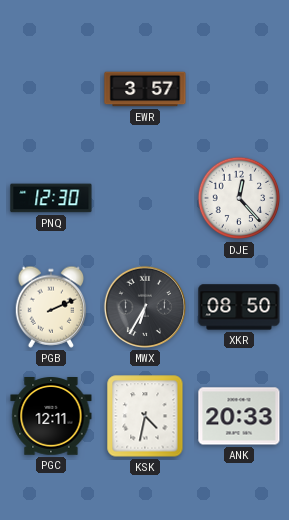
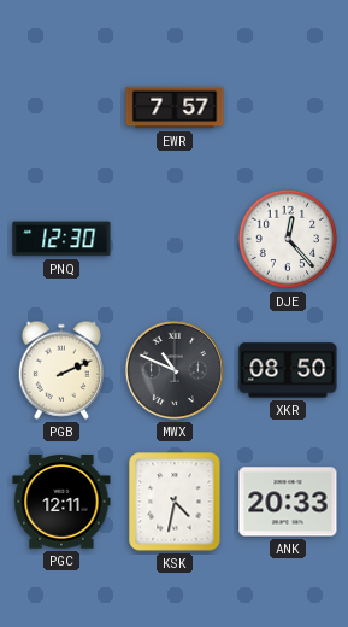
EWR: 3:57 -> 7:57
MWX: 6:35 -> 10:49
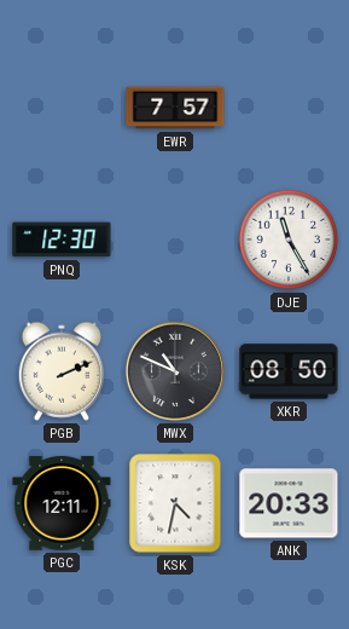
DJE: 12:23 -> 11:25
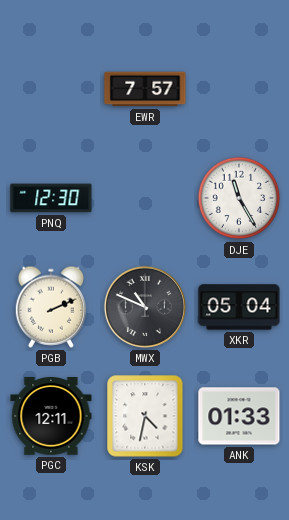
XKR: 08:50 -> 05:04
ANK: 20:33 -> 01:33
